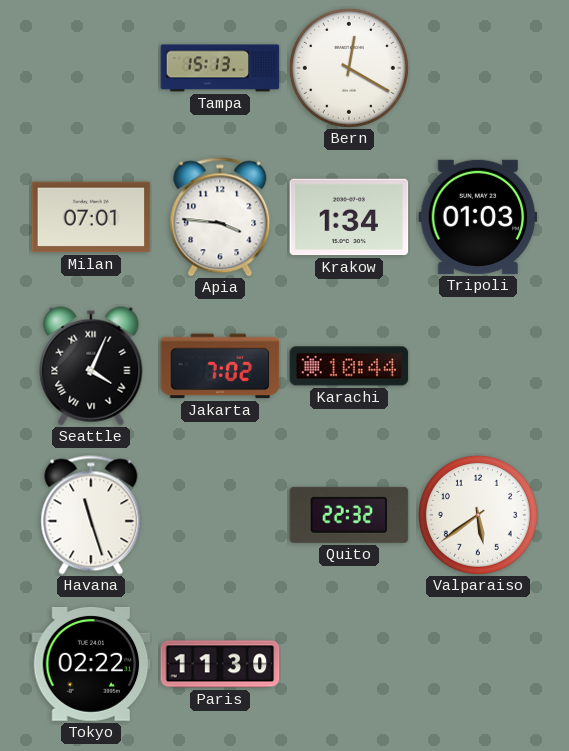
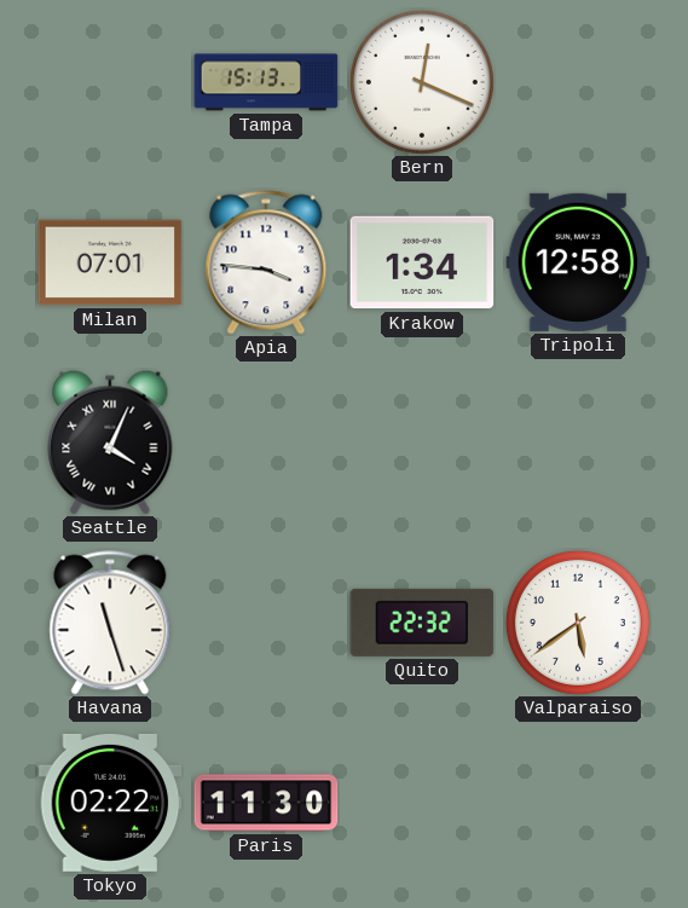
Bern: 12:20 -> 12:19
Tripoli: 01:03 -> 12:58
Jakarta: 7:02 -> none
Karachi: 10:44 -> none
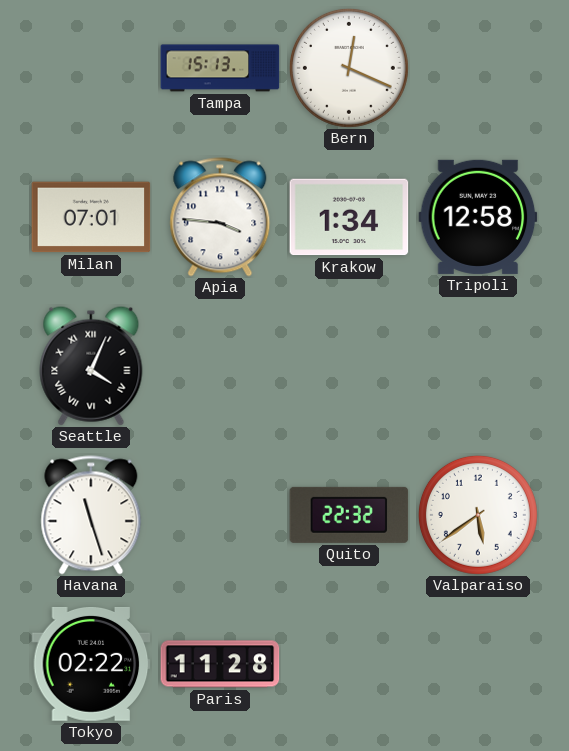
Paris: 11:30 -> 11:28
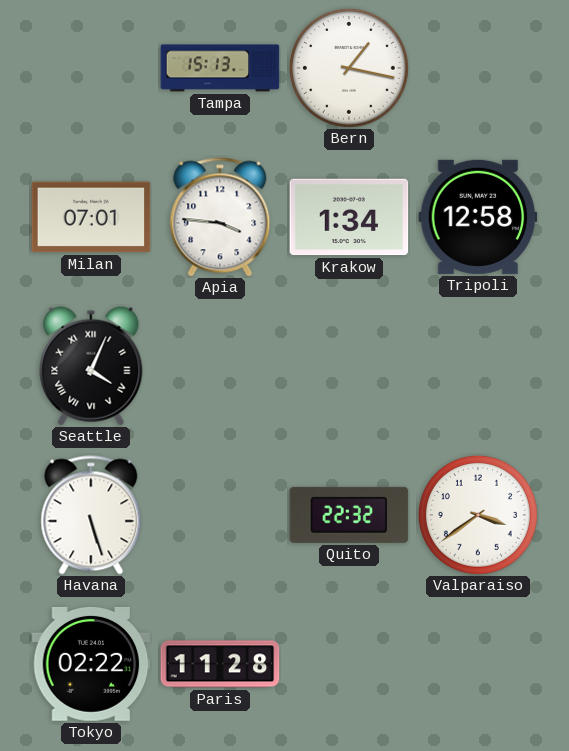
Bern: 12:19 -> 1:17
Havana: 11:27 -> 5:27
Valparaiso: 5:39 -> 3:39
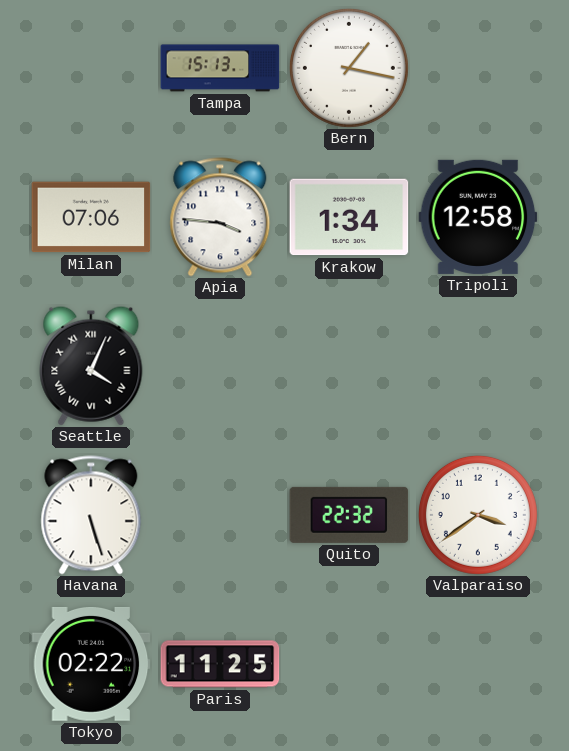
Milan: 07:01 -> 07:06
Paris: 11:28 -> 11:25
